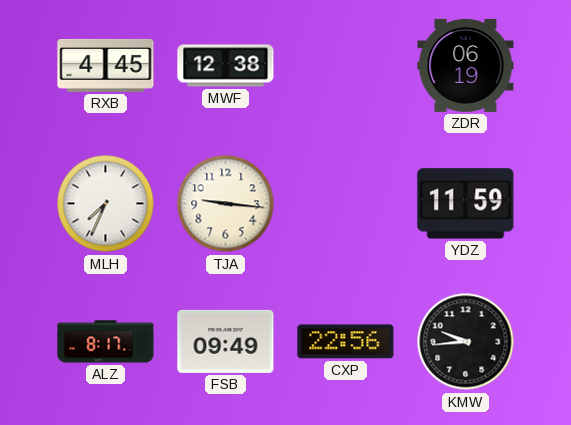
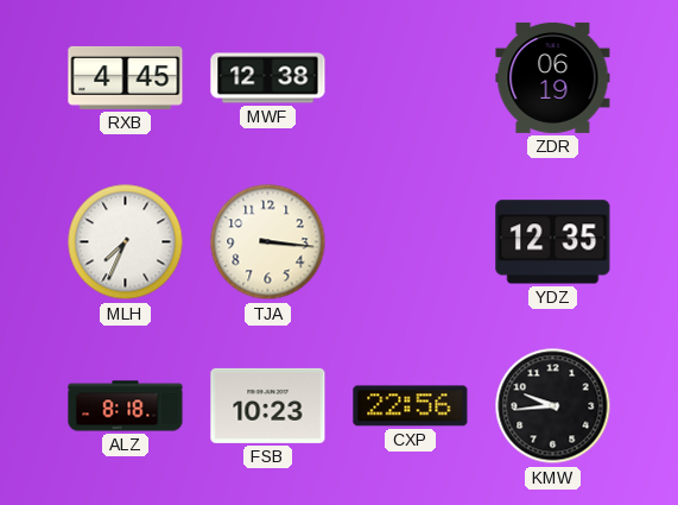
TJA: 9:16 -> 3:16
YDZ: 11:59 -> 12:35
ALZ: 8:17 -> 8:18
FSB: 09:49 -> 10:23
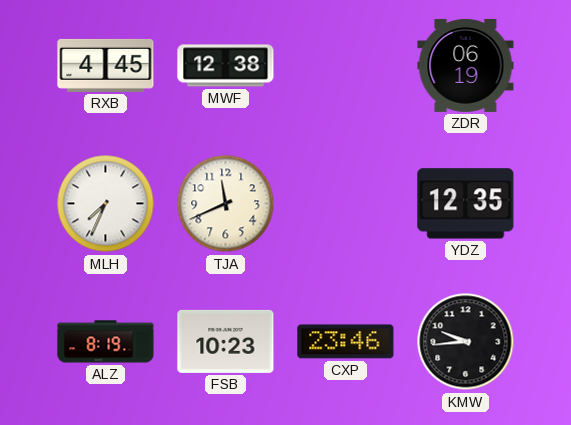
TJA: 3:16 -> 11:41
ALZ: 8:18 -> 8:19
CXP: 22:56 -> 23:46
